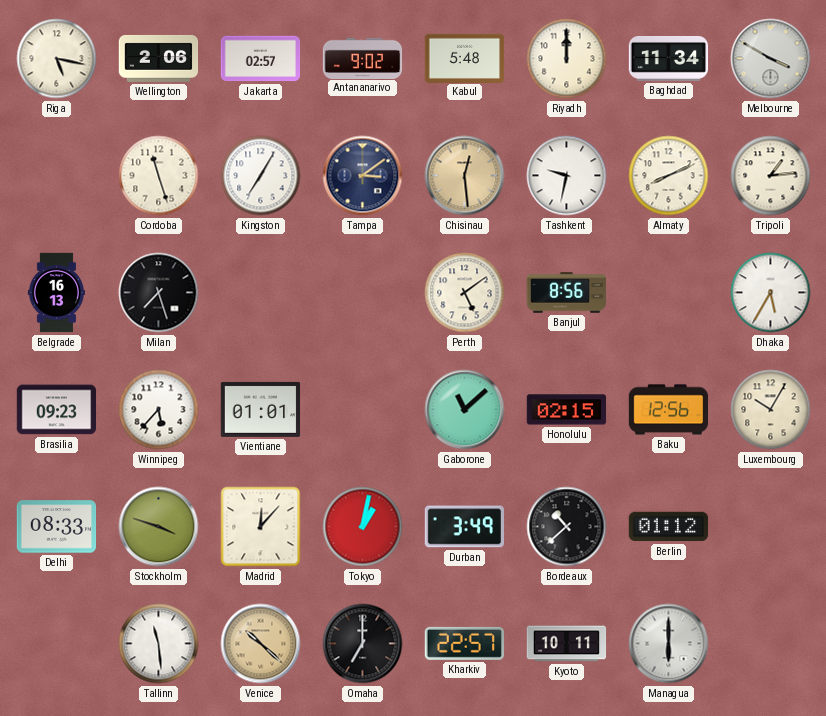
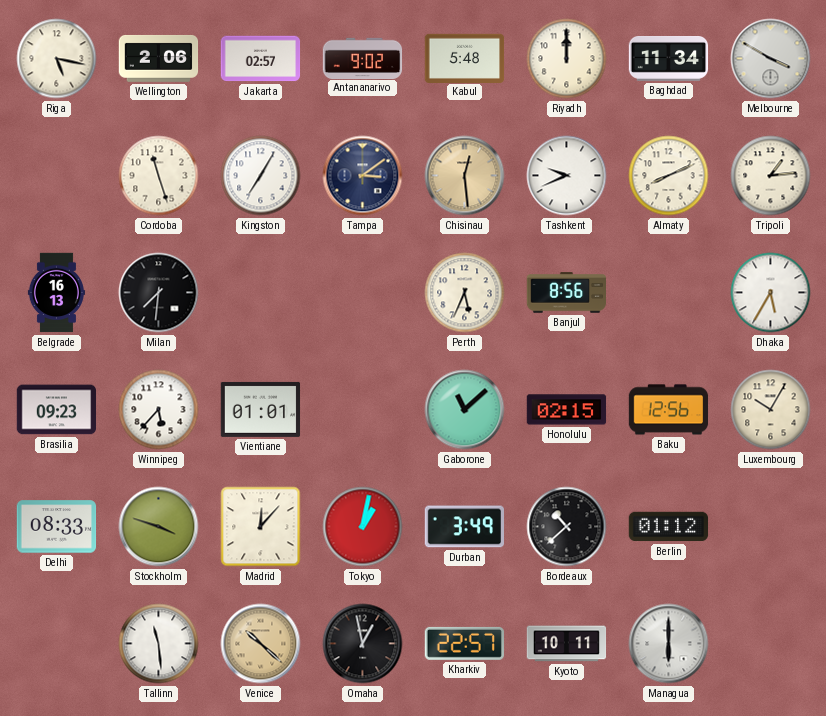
Tashkent: 9:32 -> 9:41
Milan: 7:27 -> 7:31
Perth: 5:09 -> 5:34
Omaha: 7:00 -> 12:58
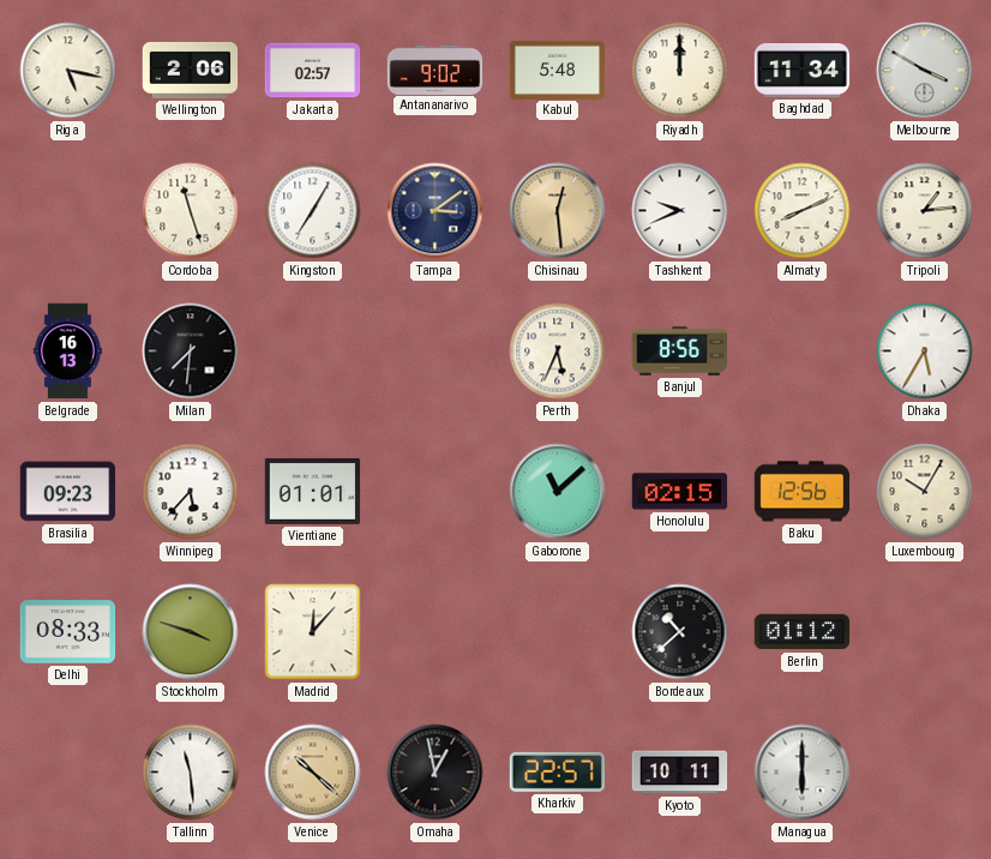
Tokyo: 1:02 -> none
Durban: 3:49 -> none
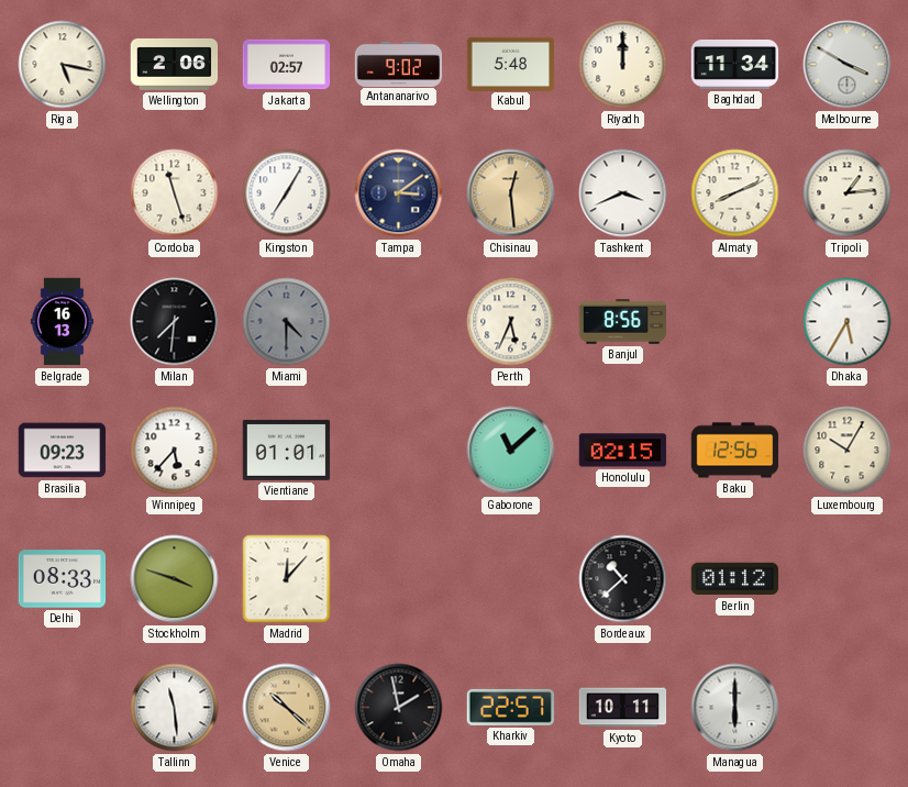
Tashkent: 9:41 -> 3:41
Miami: none -> 4:30
Omaha: 12:58 -> 1:58
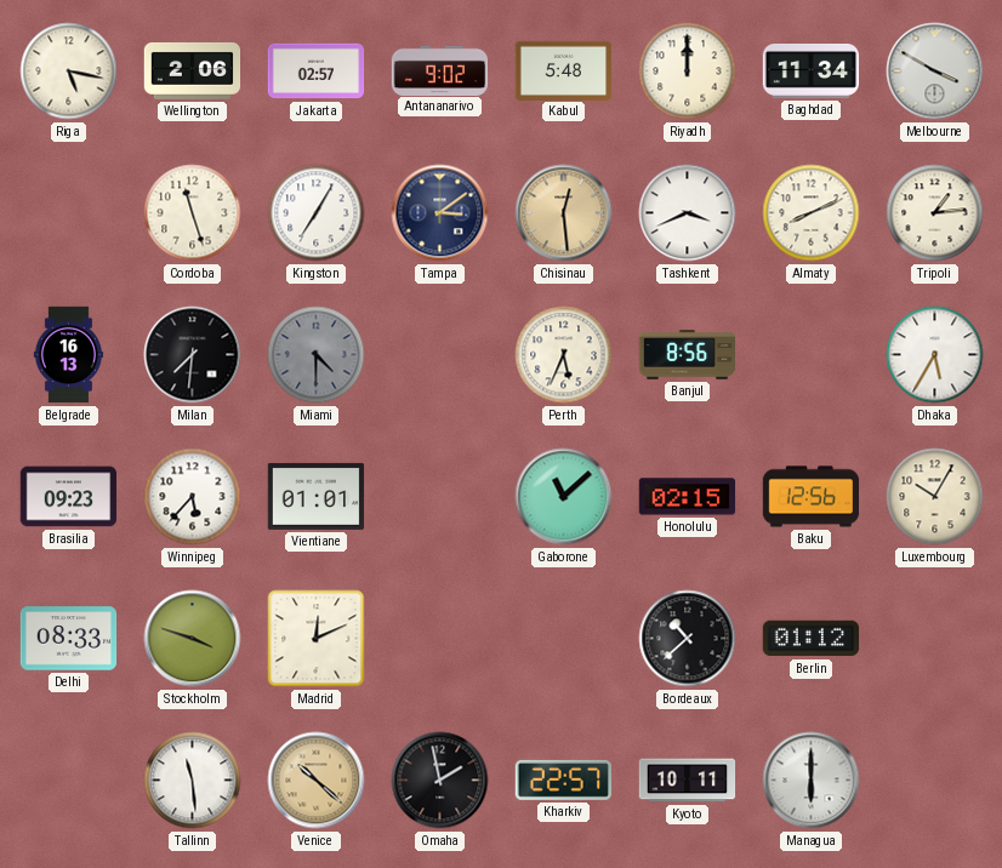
Madrid: 12:07 -> 12:11
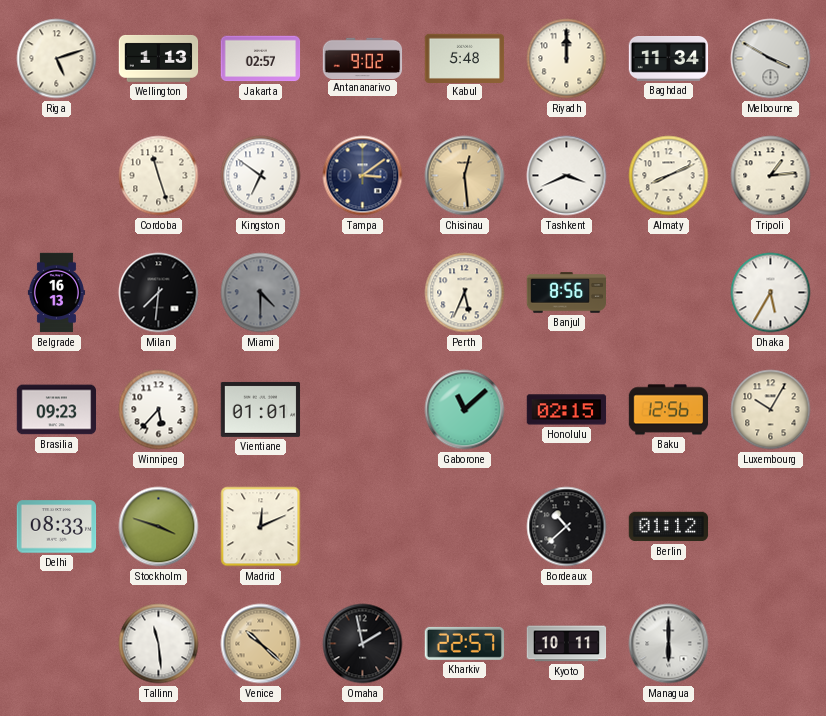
Riga: 5:17 -> 5:12
Wellington: 2:06 -> 1:13
Kingston: 7:05 -> 6:51
